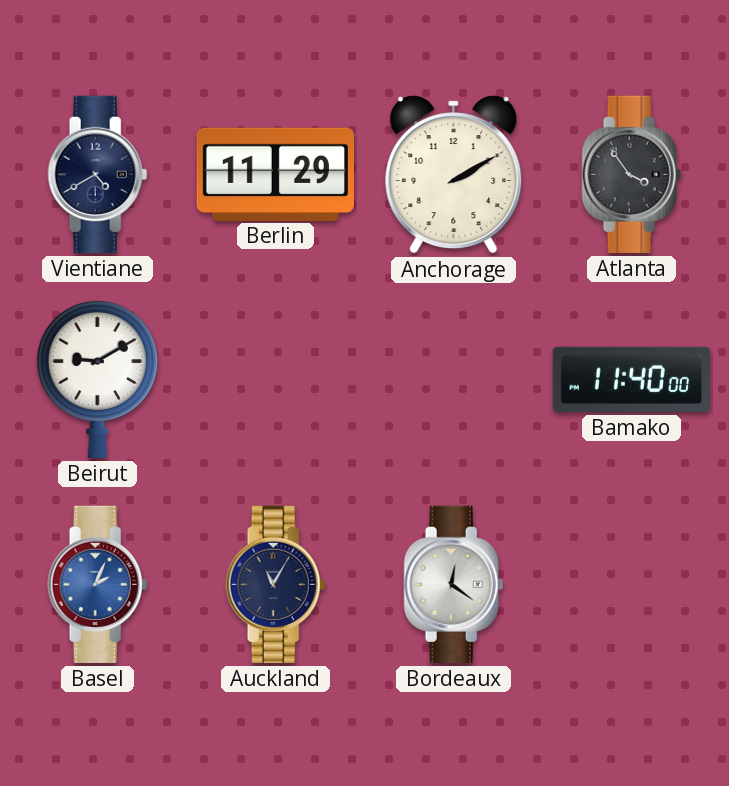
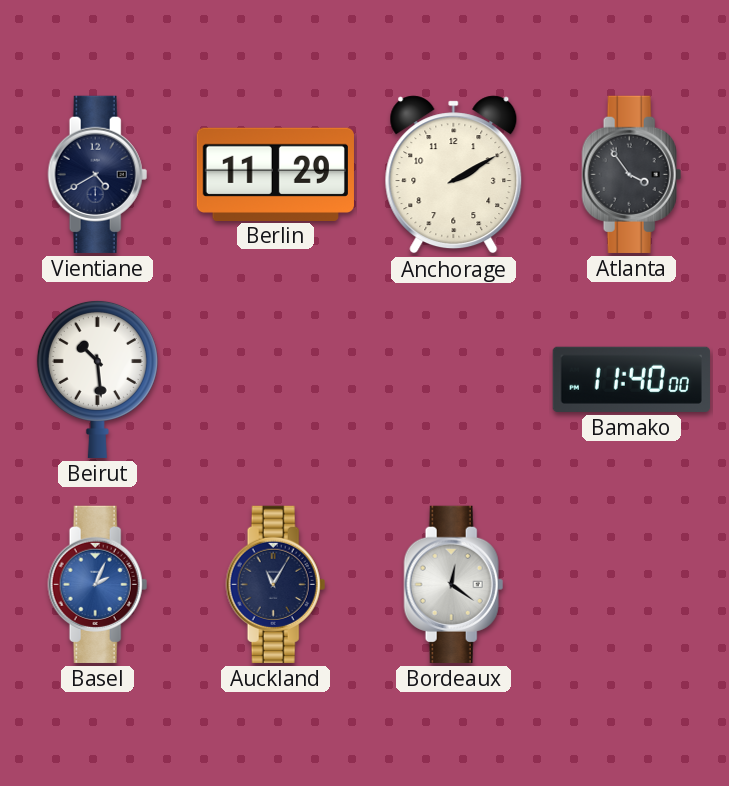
Beirut: 9:10 -> 10:29
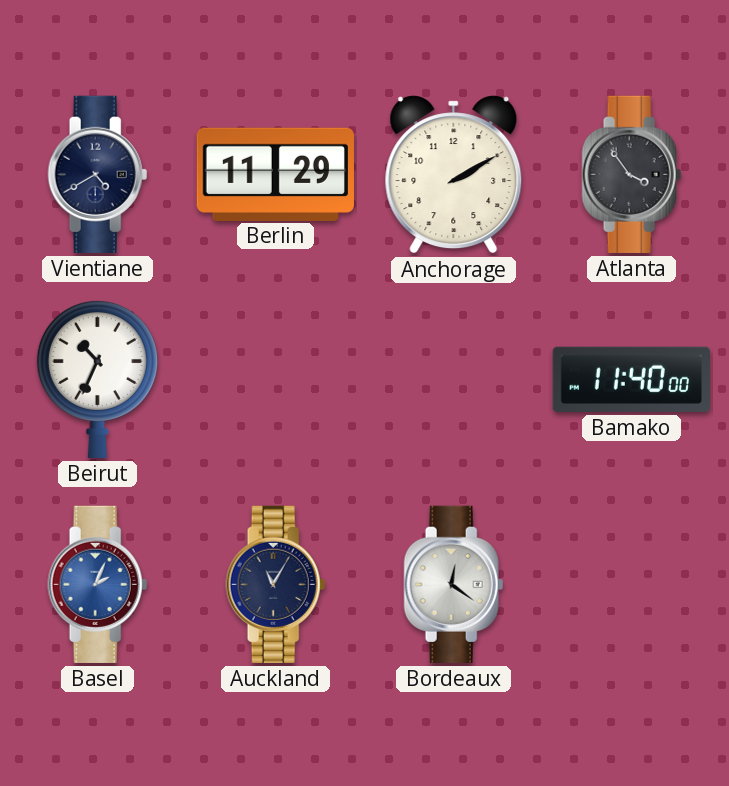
Beirut: 10:29 -> 10:34
